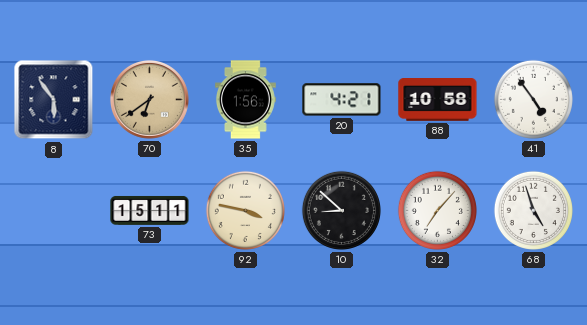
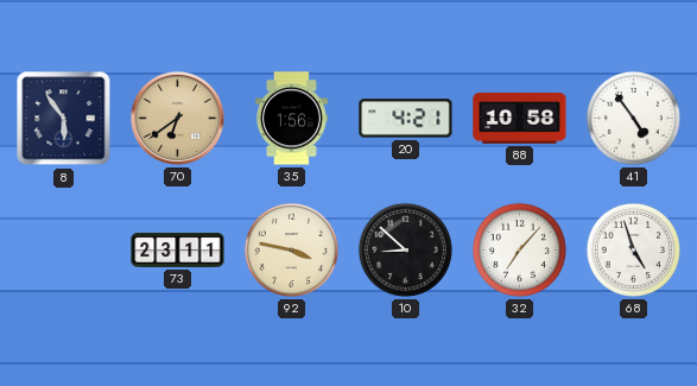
73: 15:11 -> 23:11
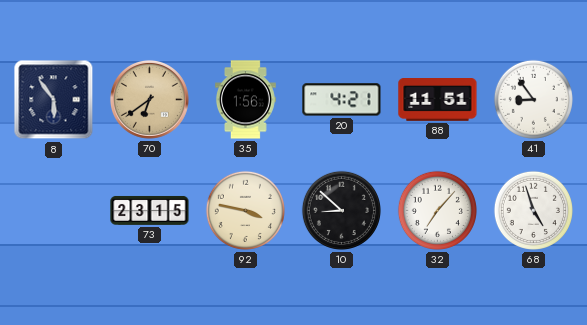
88: 10:58 -> 11:51
41: 4:54 -> 8:54
73: 23:11 -> 23:15
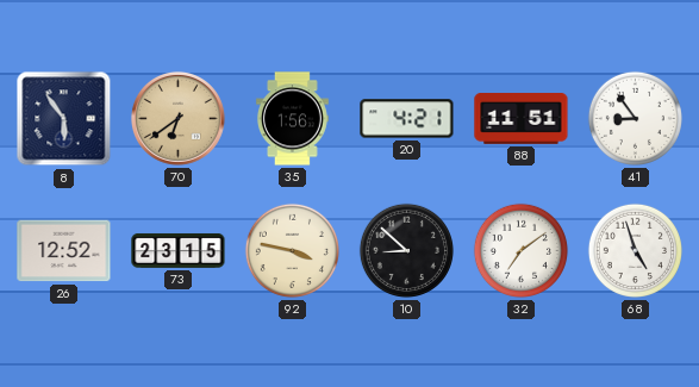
26: none -> 12:52
32: 7:07 -> 7:09
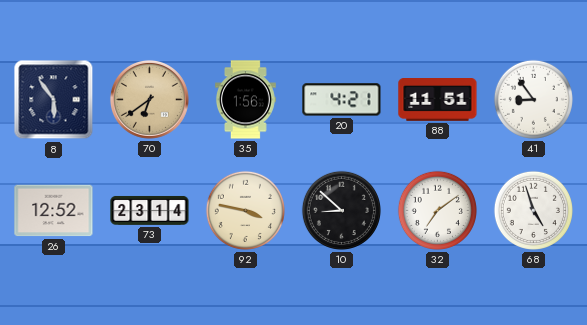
73: 23:15 -> 23:14
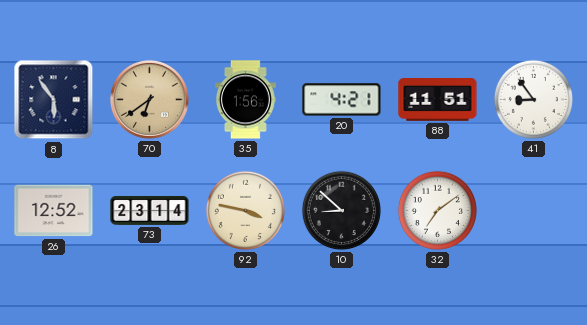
68: 4:57 -> none
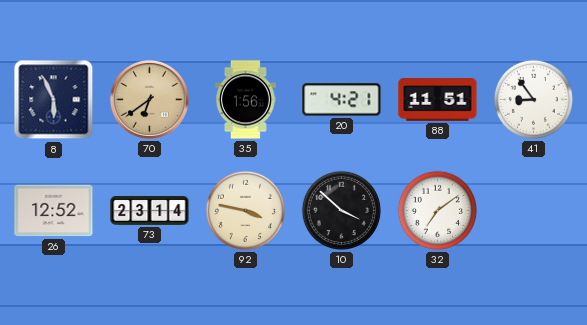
8: 5:54 -> 5:56
10: 8:52 -> 3:52
